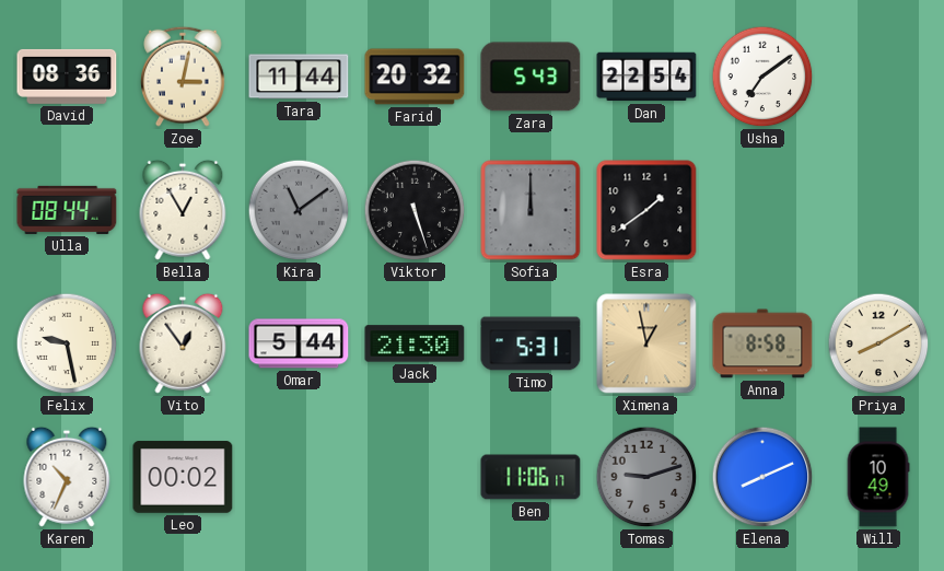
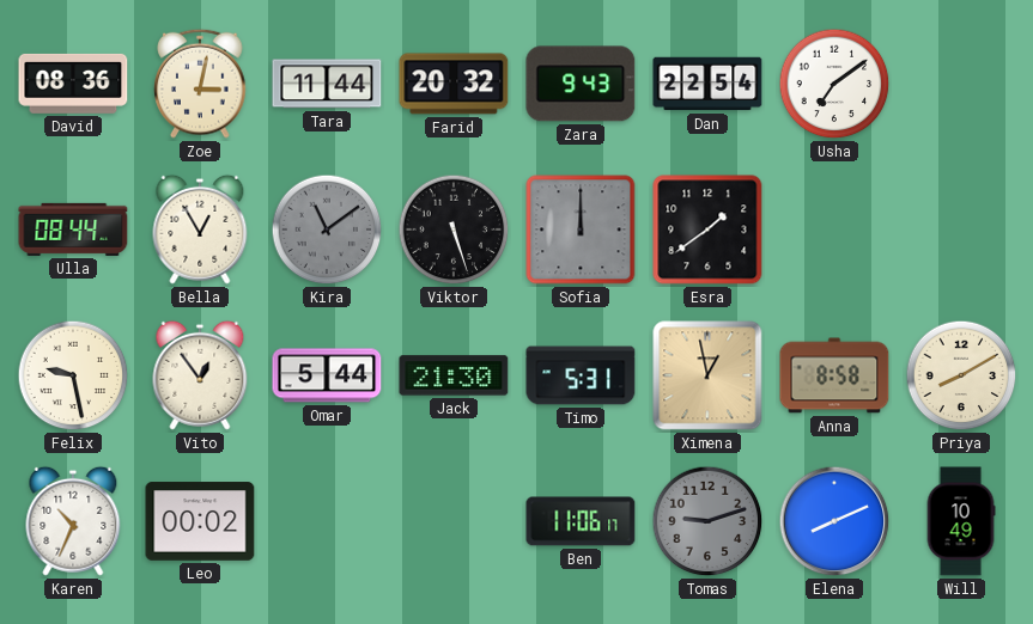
Zara: 5:43 -> 9:43
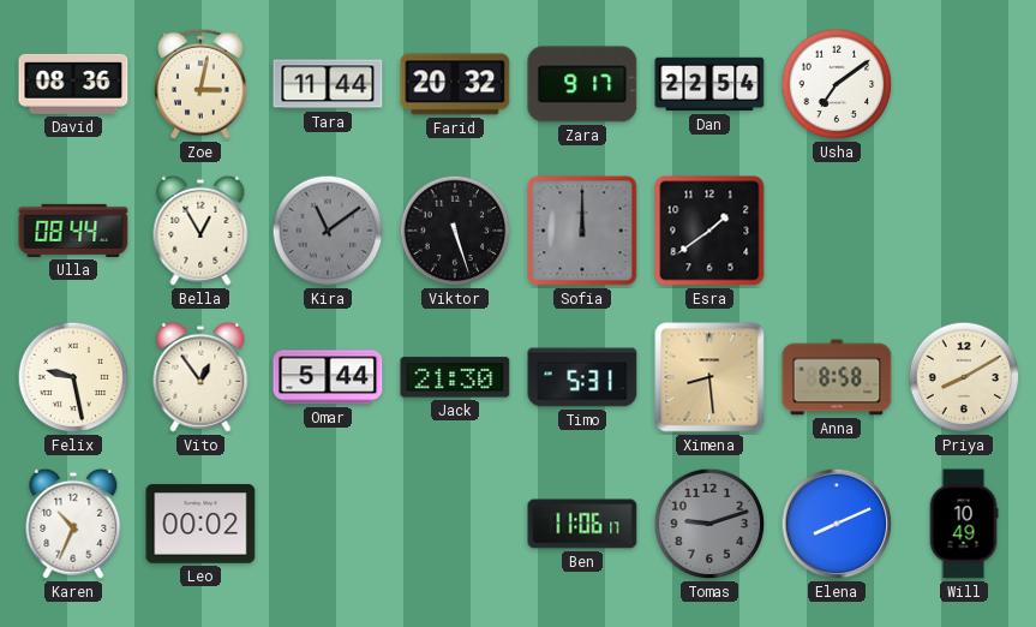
Zara: 9:43 -> 9:17
Ximena: 12:58 -> 8:29
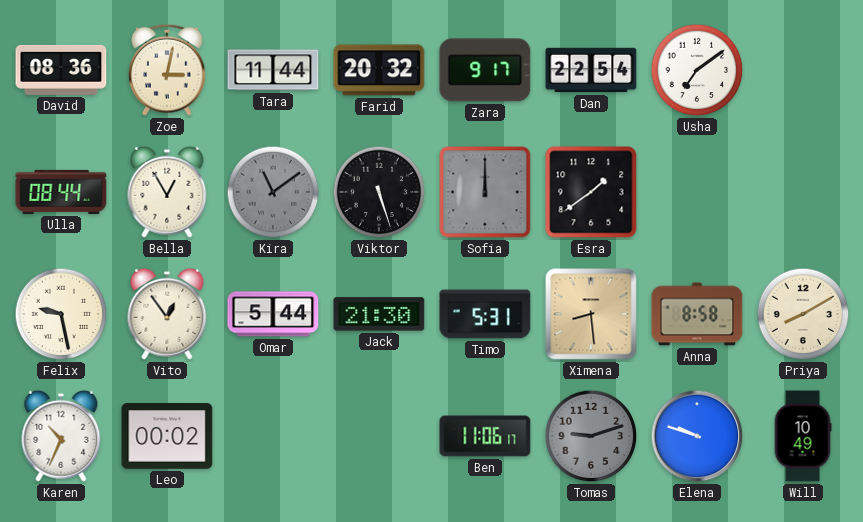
Elena: 8:11 -> 9:48
